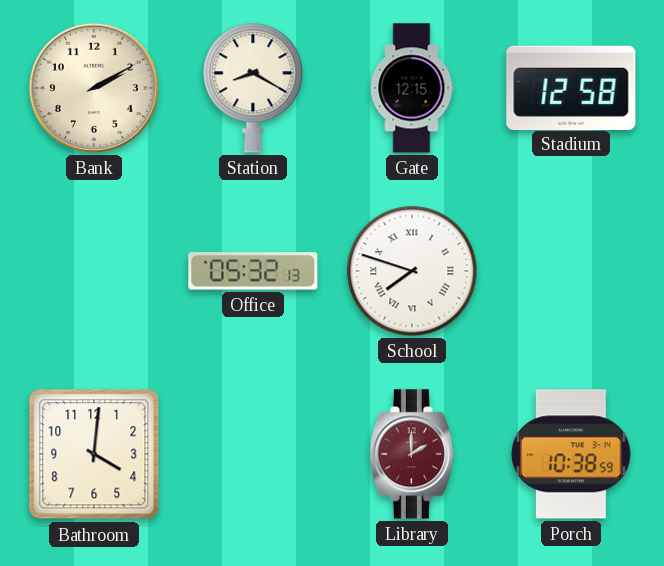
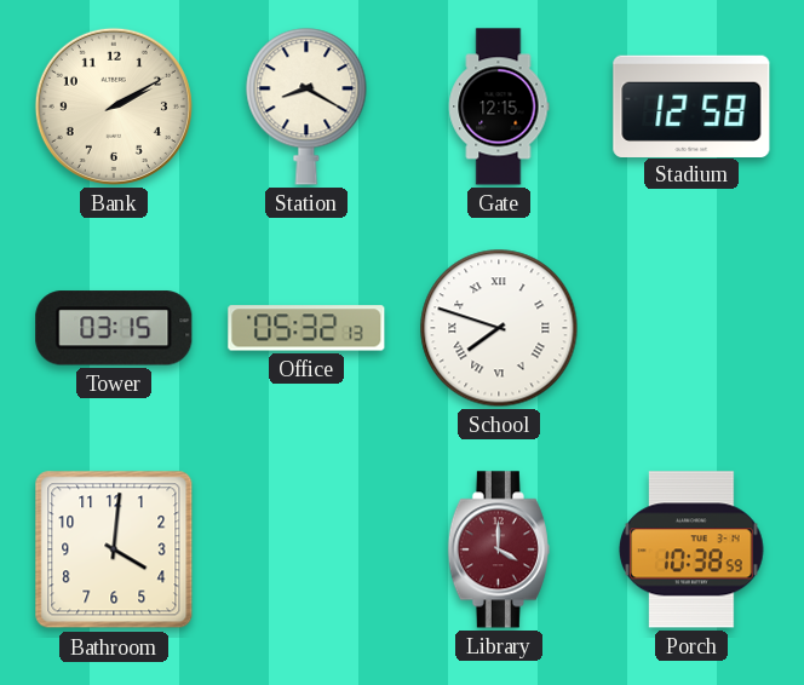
Tower: none -> 03:15
Library: 2:00 -> 4:00
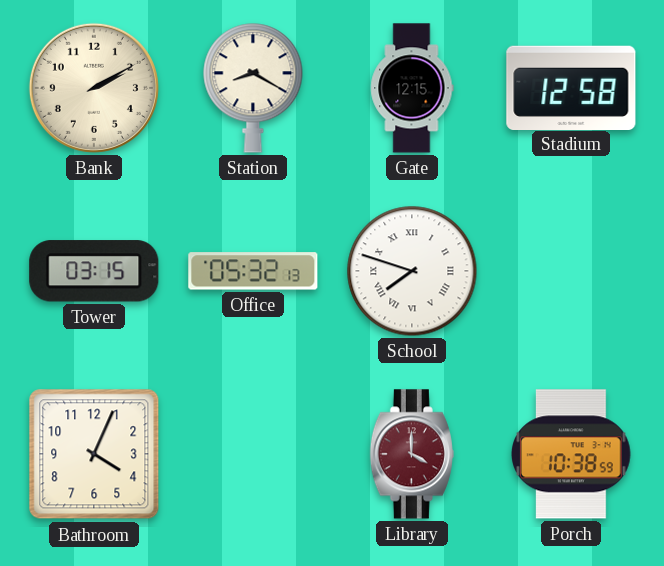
Bathroom: 4:01 -> 4:04
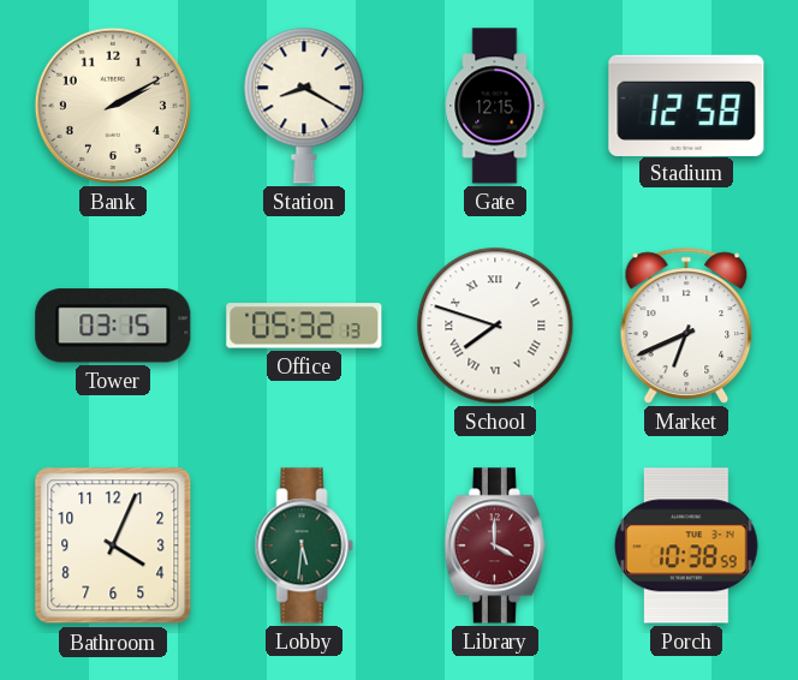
Market: none -> 6:41
Lobby: none -> 5:31
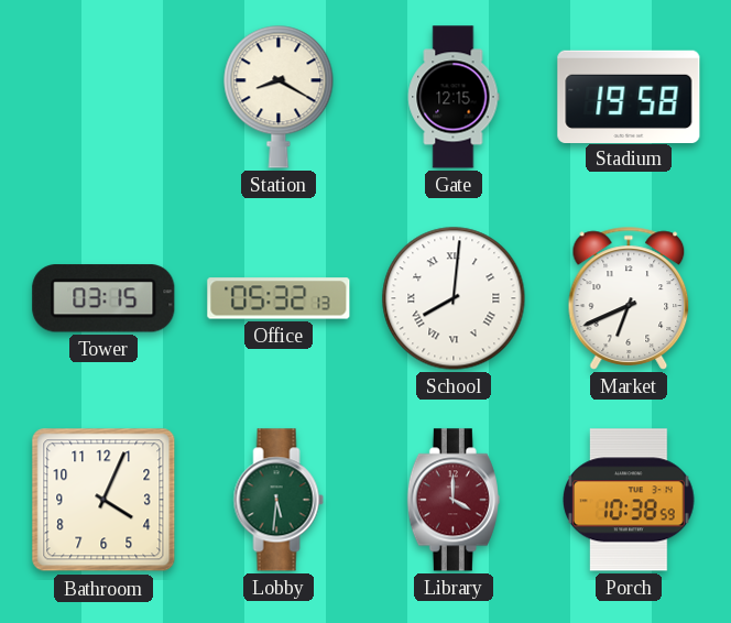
Bank: 2:10 -> none
Stadium: 12:58 -> 19:58
School: 7:48 -> 8:01
